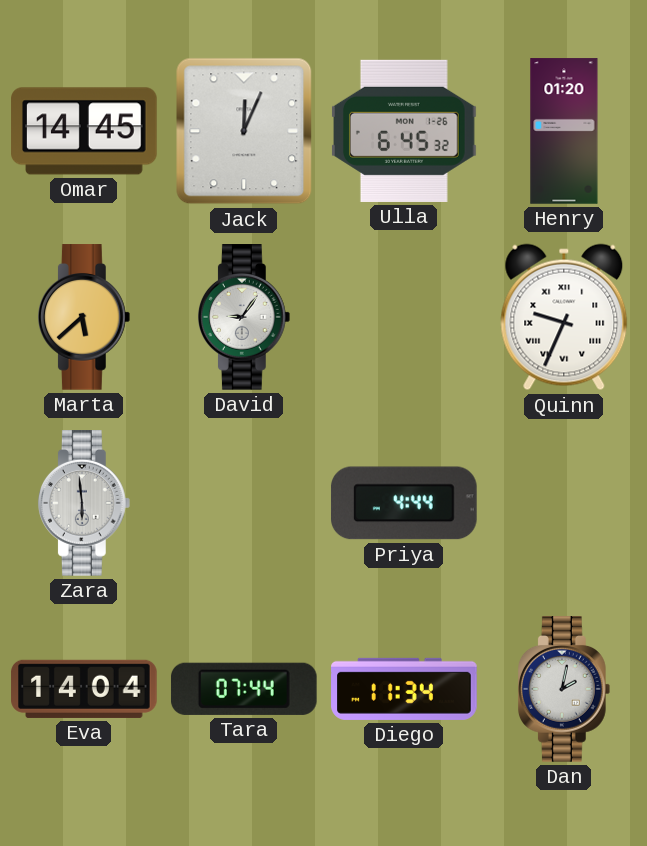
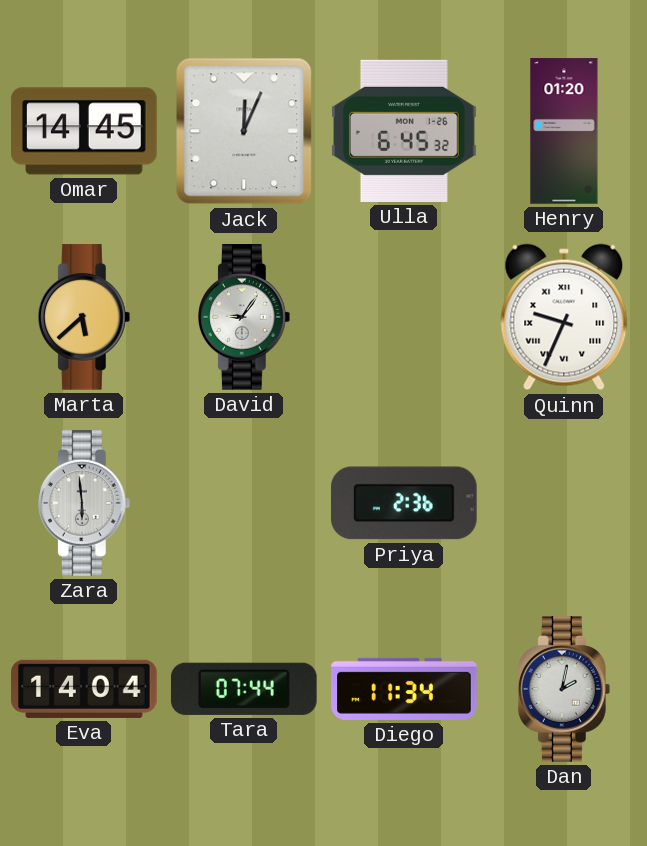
Priya: 4:44 -> 2:36
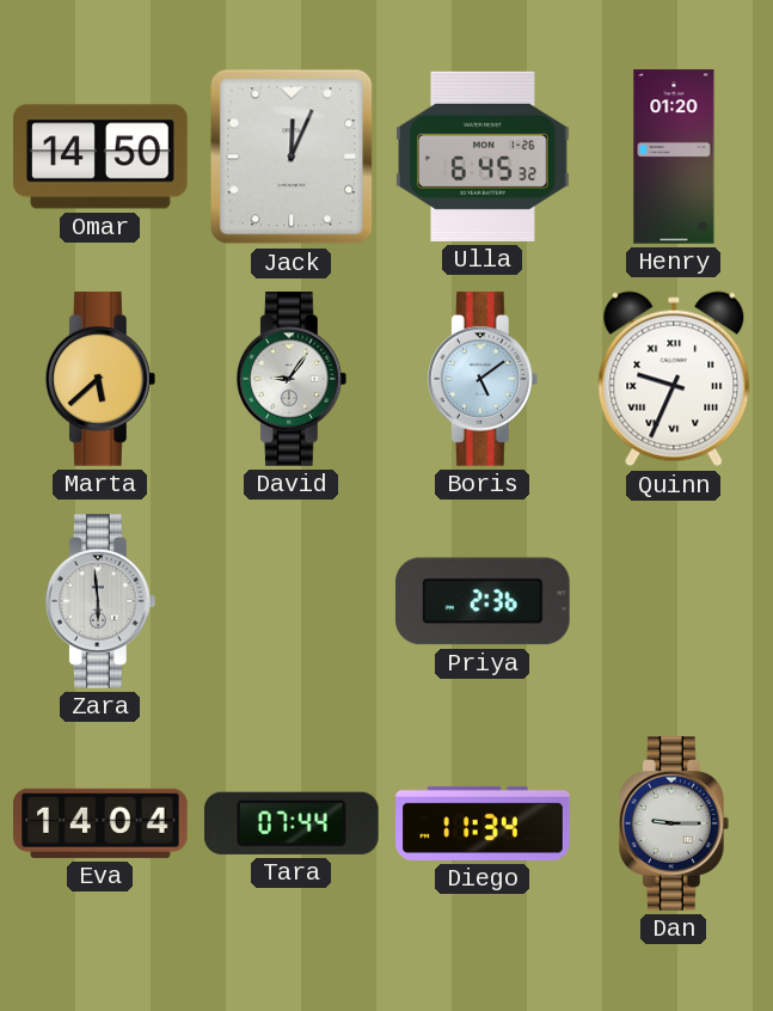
Omar: 14:45 -> 14:50
Boris: none -> 5:09
Dan: 2:02 -> 9:15
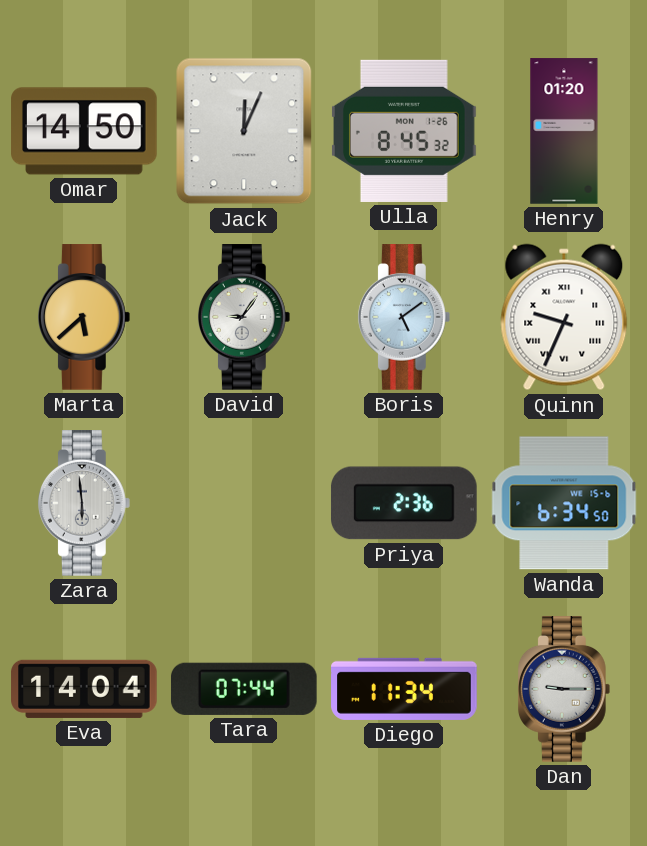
Ulla: 6:45 -> 8:45
Wanda: none -> 6:34
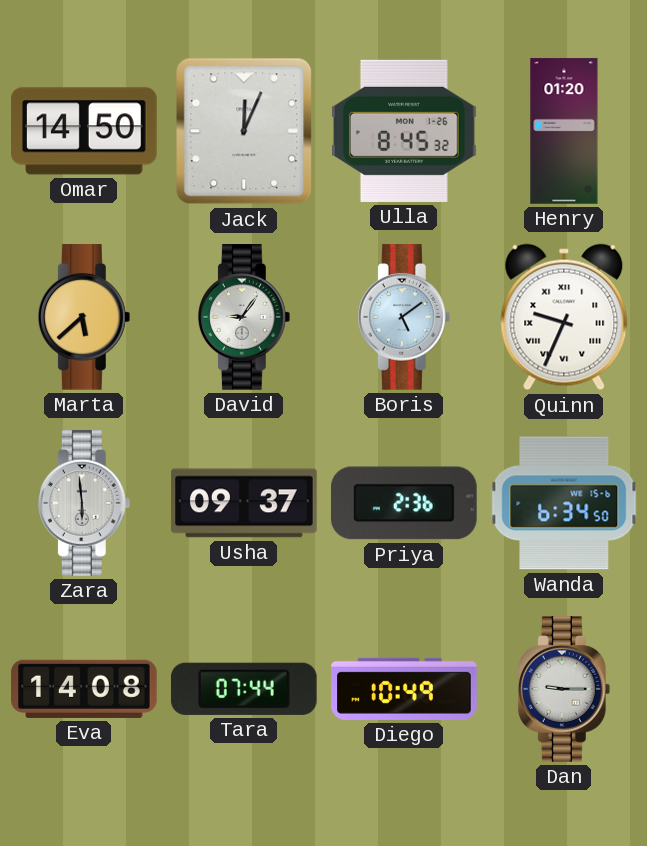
Usha: none -> 09:37
Eva: 14:04 -> 14:08
Diego: 11:34 -> 10:49
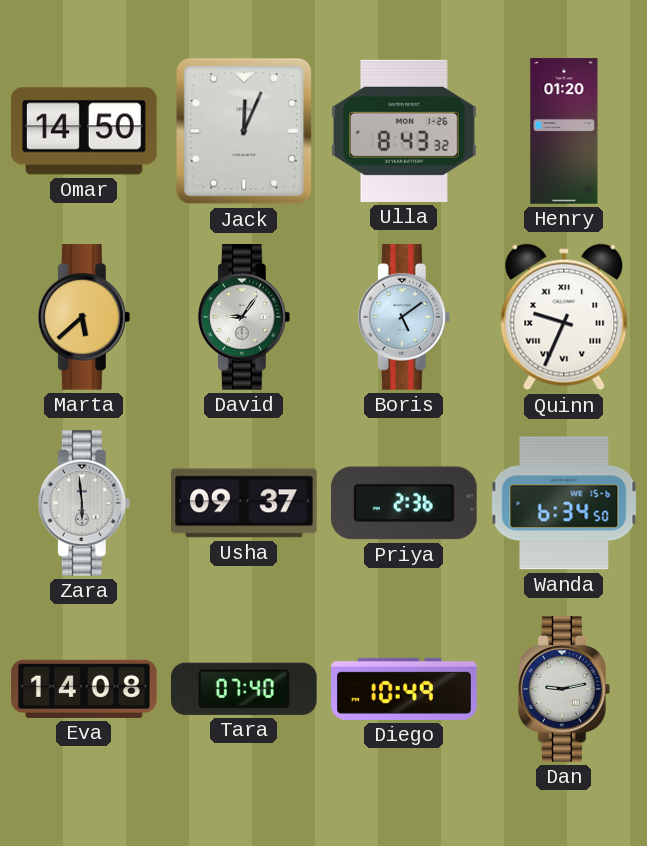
Ulla: 8:45 -> 8:43
Tara: 07:44 -> 07:40
Dan: 9:15 -> 9:13
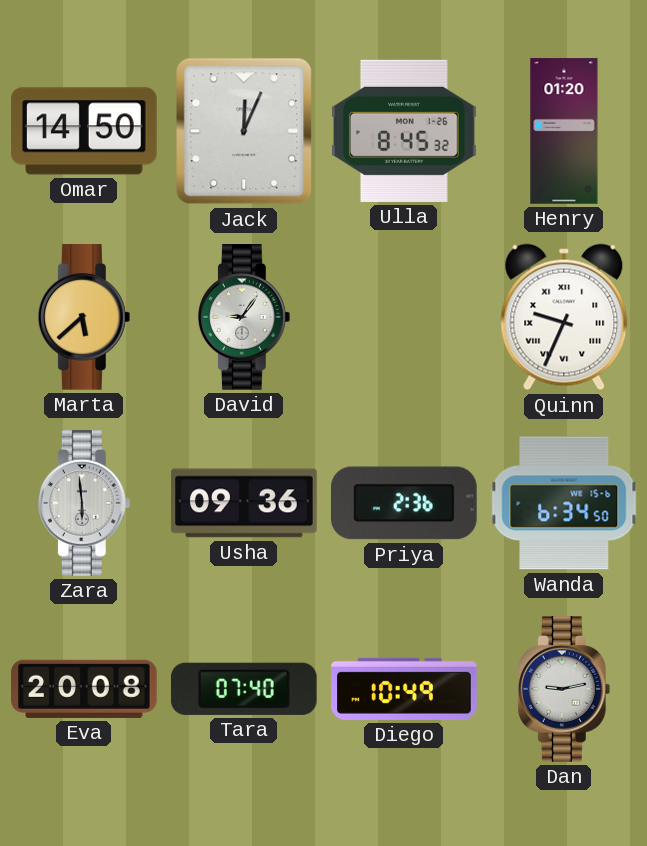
Ulla: 8:43 -> 8:45
Boris: 5:09 -> none
Usha: 09:37 -> 09:36
Eva: 14:08 -> 20:08
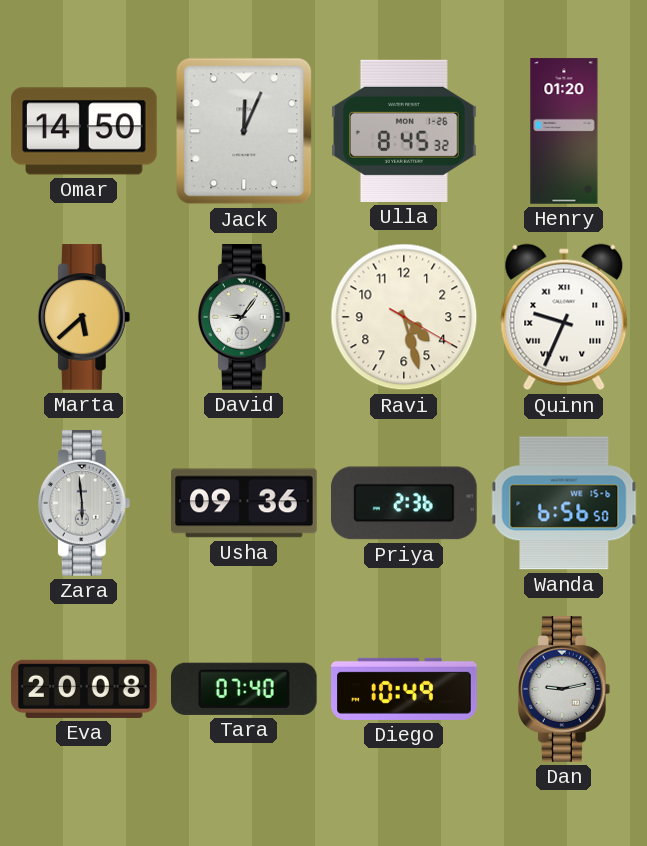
Ravi: none -> 4:27
Wanda: 6:34 -> 6:56
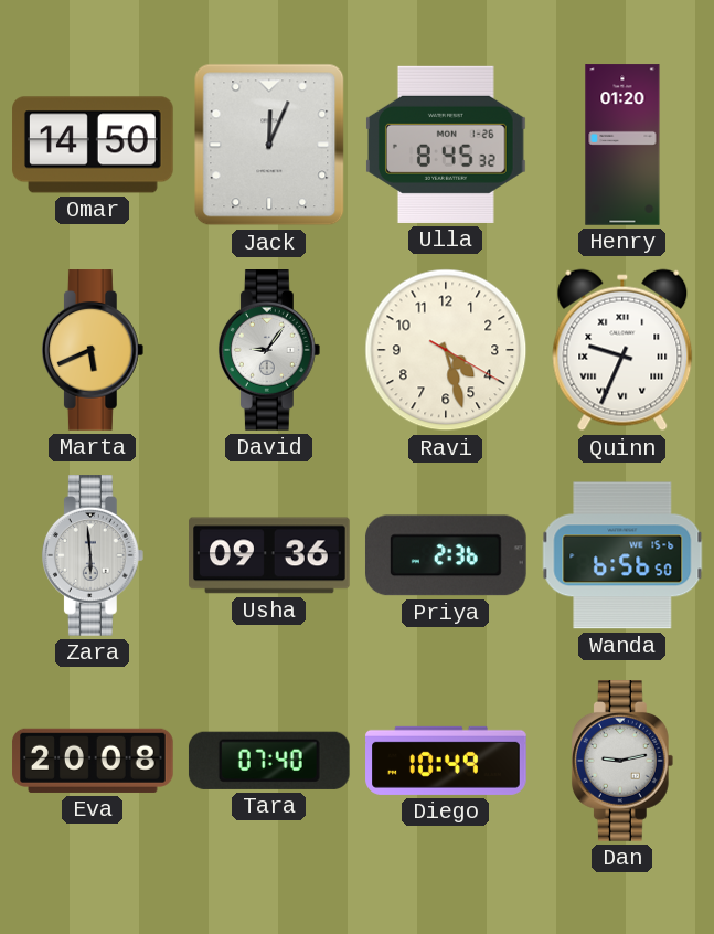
Marta: 5:38 -> 5:41
